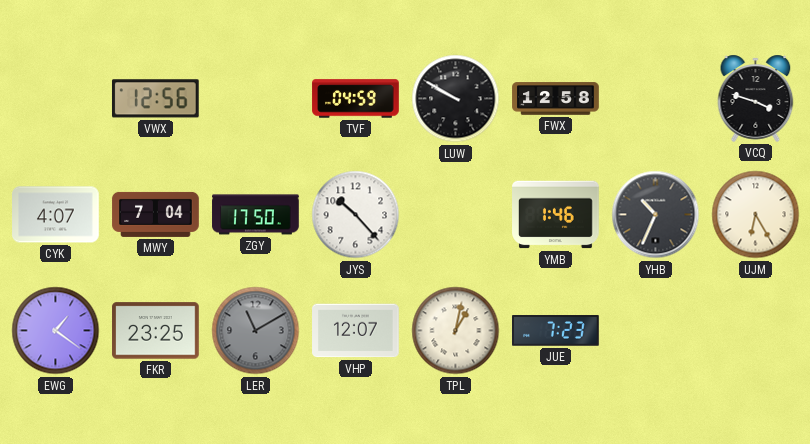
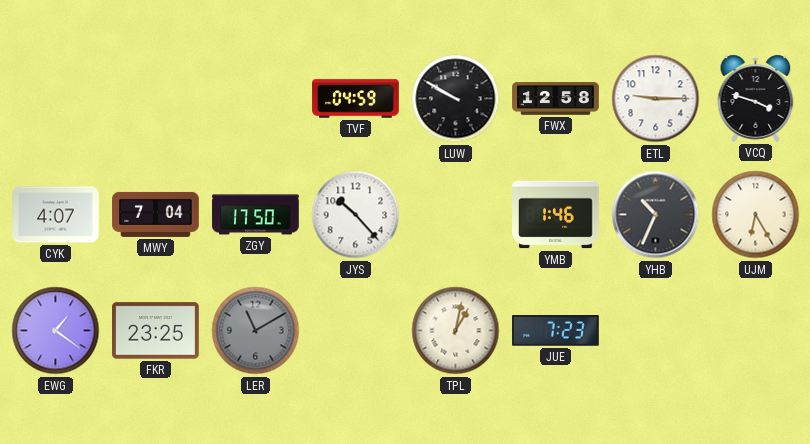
VWX: 12:56 -> none
ETL: none -> 9:15
VHP: 12:07 -> none
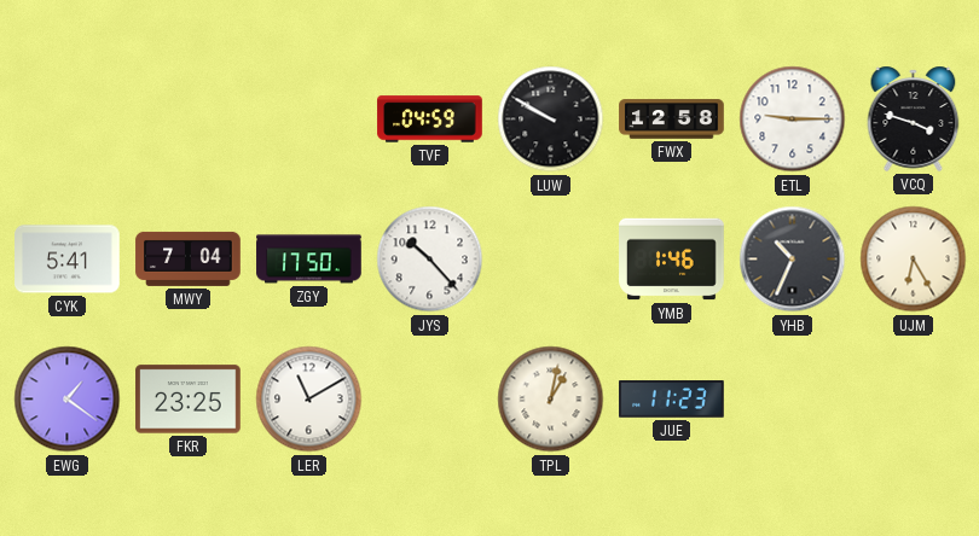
CYK: 4:07 -> 5:41
LER dial: grey -> white
JUE: 7:23 -> 11:23
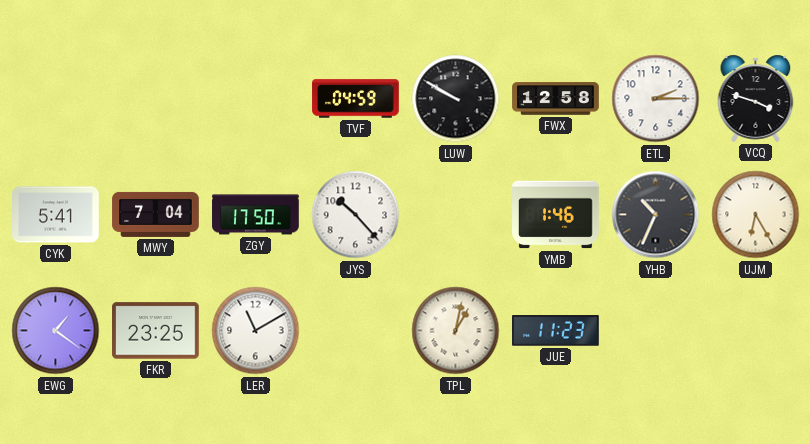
ETL: 9:15 -> 2:15
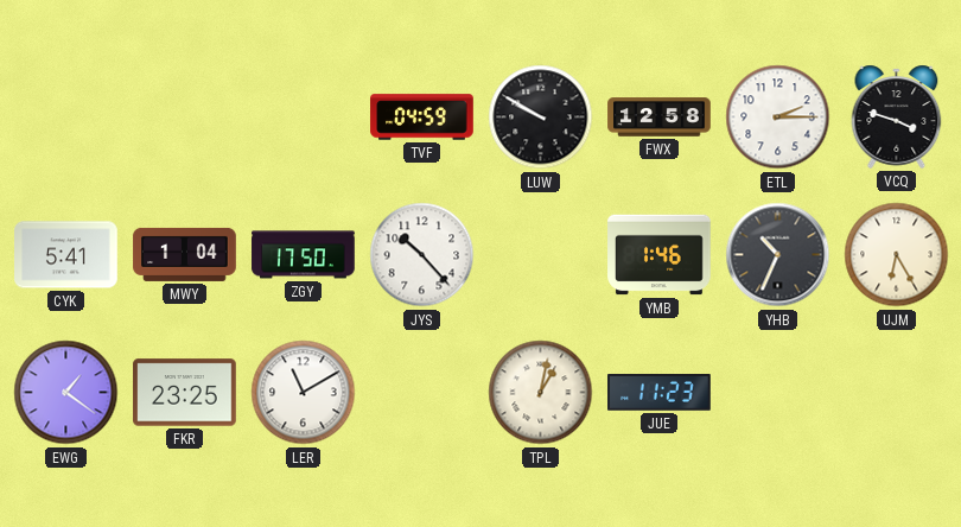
MWY: 7:04 -> 1:04
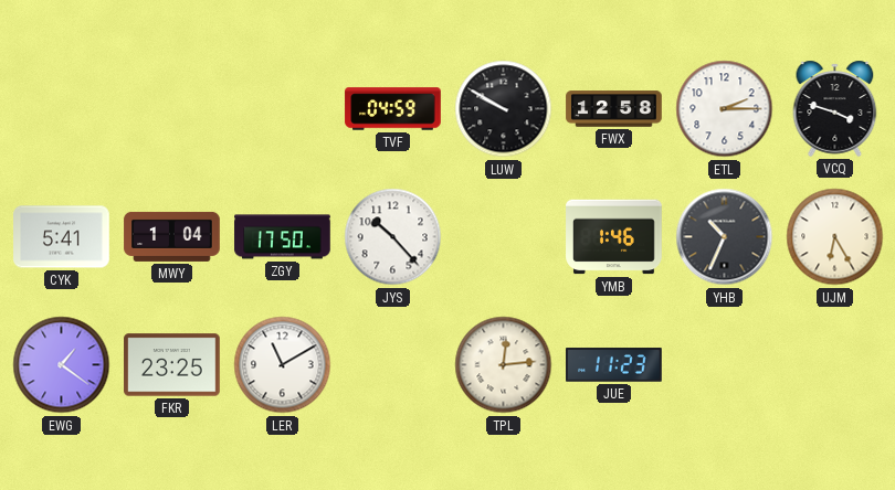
TPL: 1:02 -> 12:14
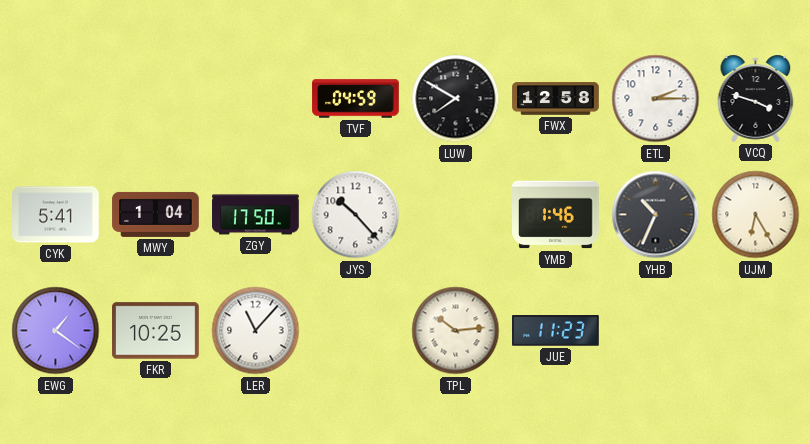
LUW: 9:50 -> 7:50
FKR: 23:25 -> 10:25
LER: 11:10 -> 11:07
TPL: 12:14 -> 10:14
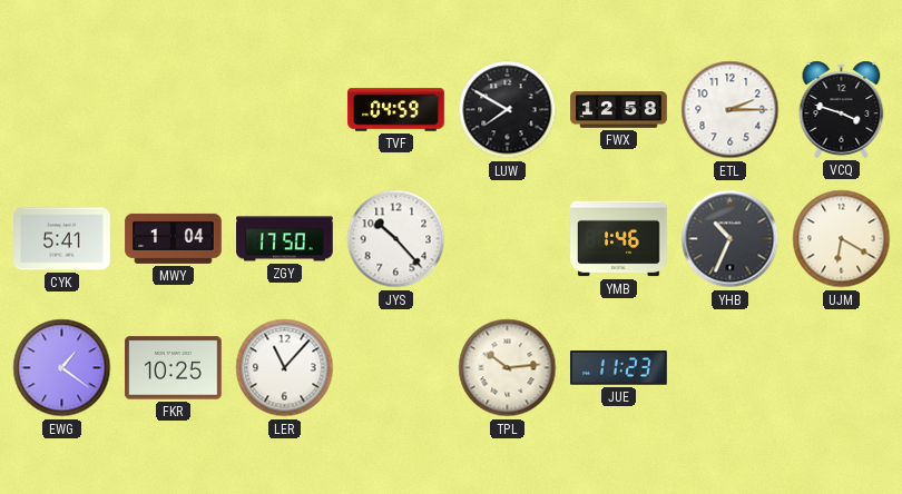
UJM: 6:25 -> 6:20
